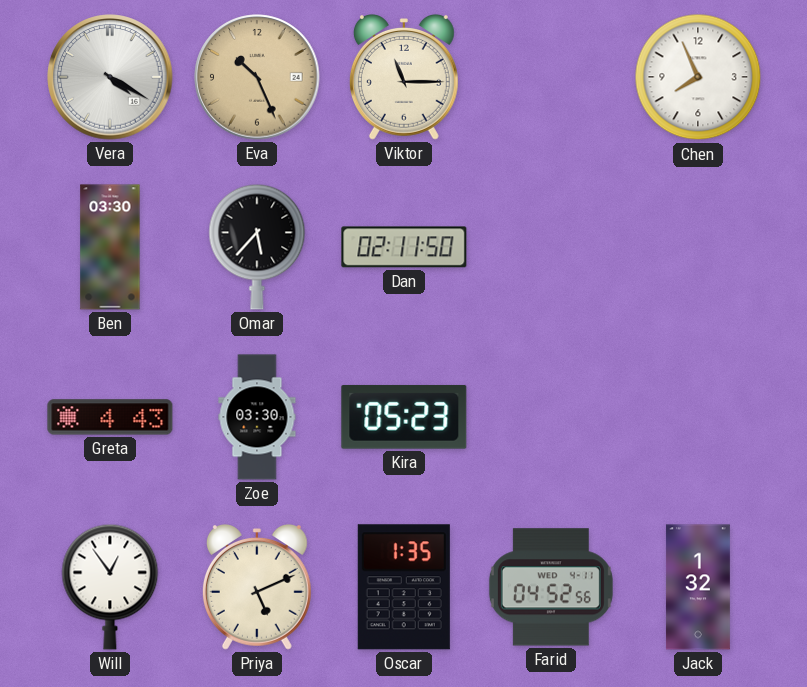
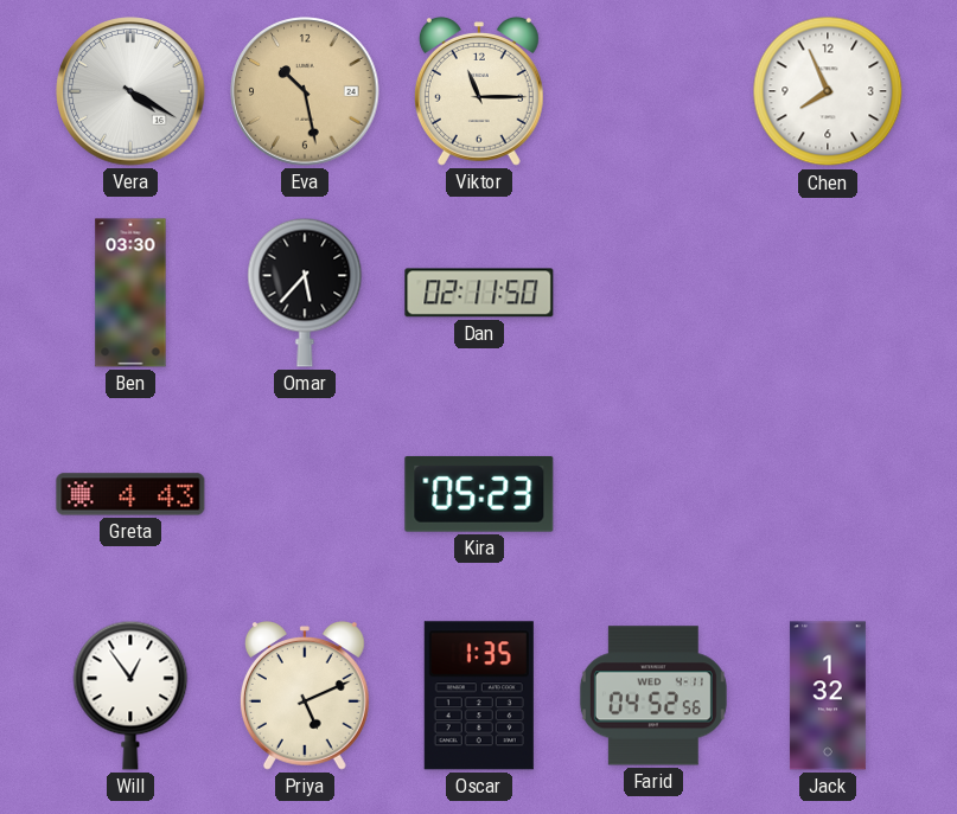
Eva: 10:26 -> 10:28
Zoe: 03:30 -> none
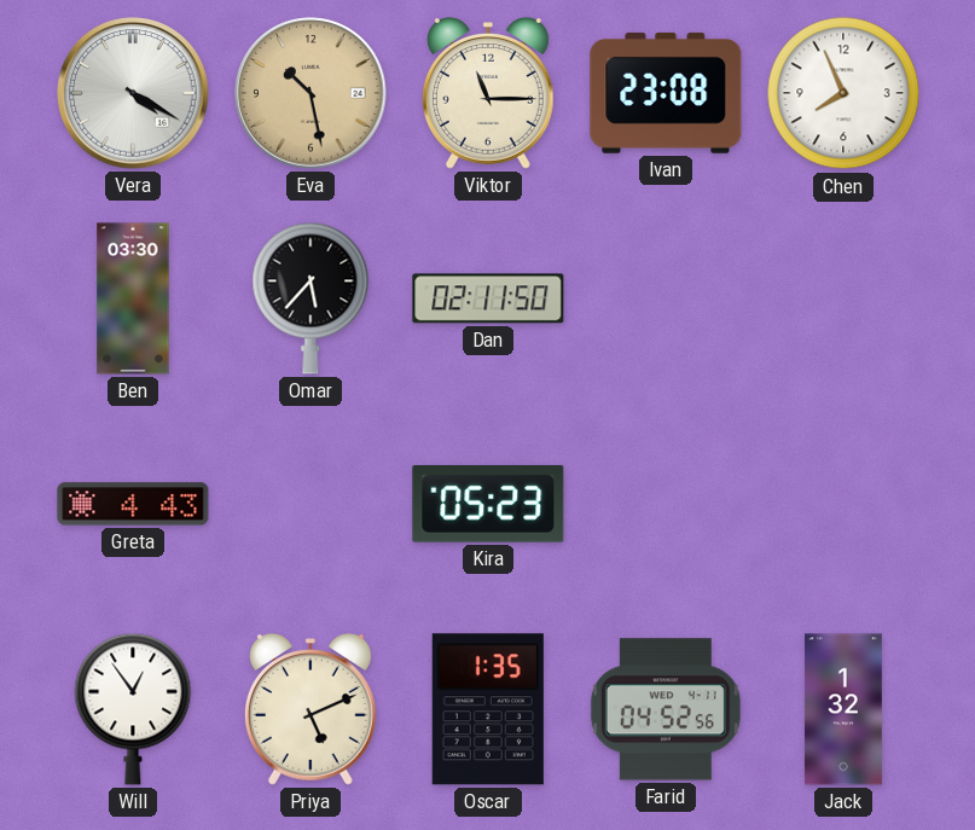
Ivan: none -> 23:08
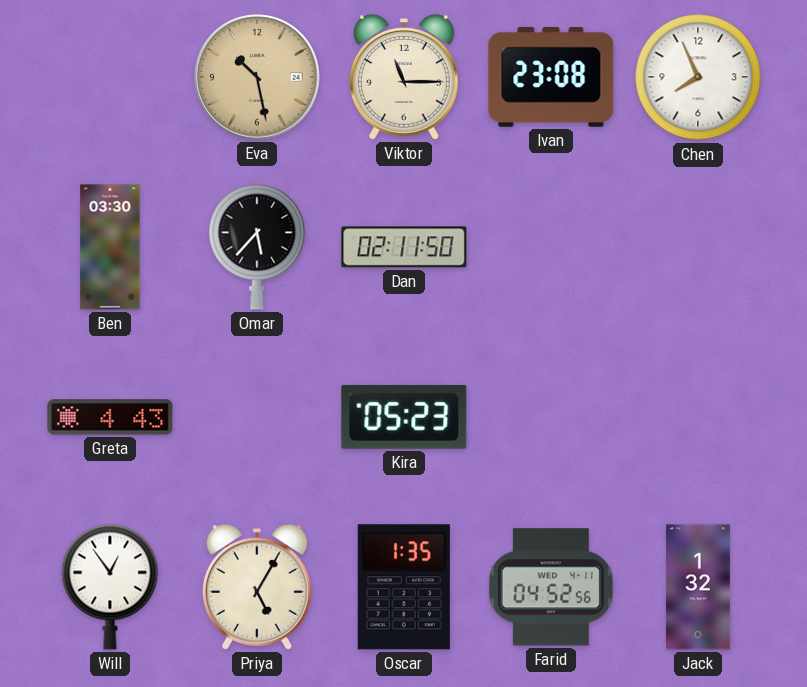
Vera: 4:20 -> none
Priya: 5:11 -> 5:05
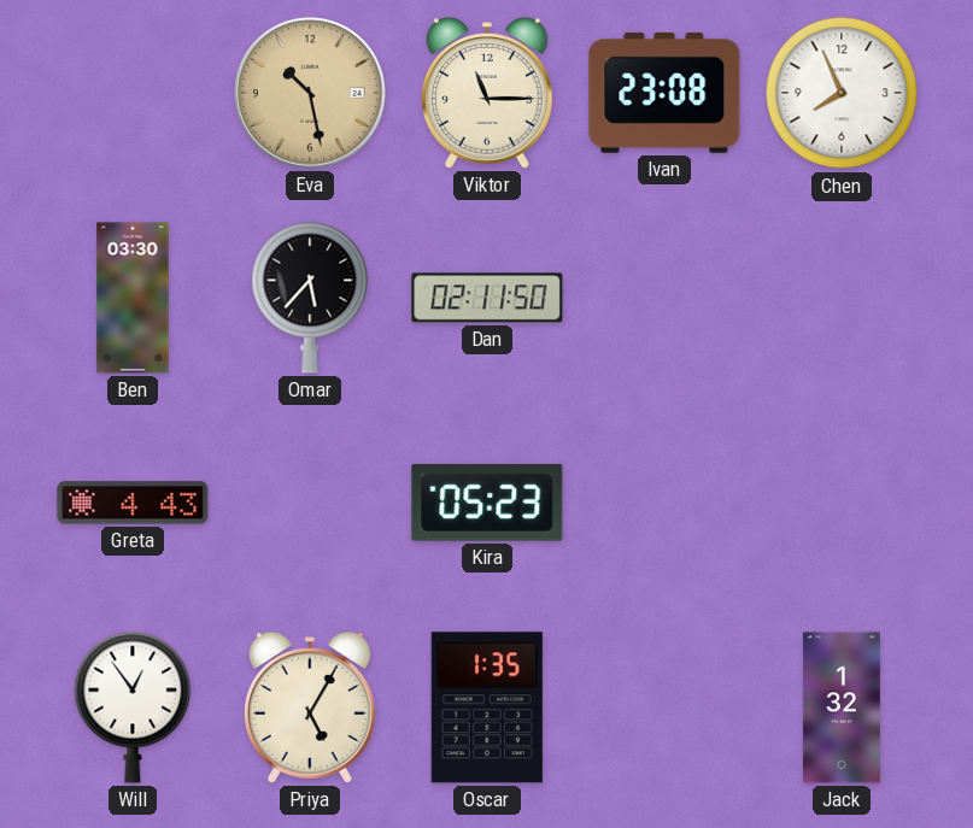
Farid: 04:52 -> none
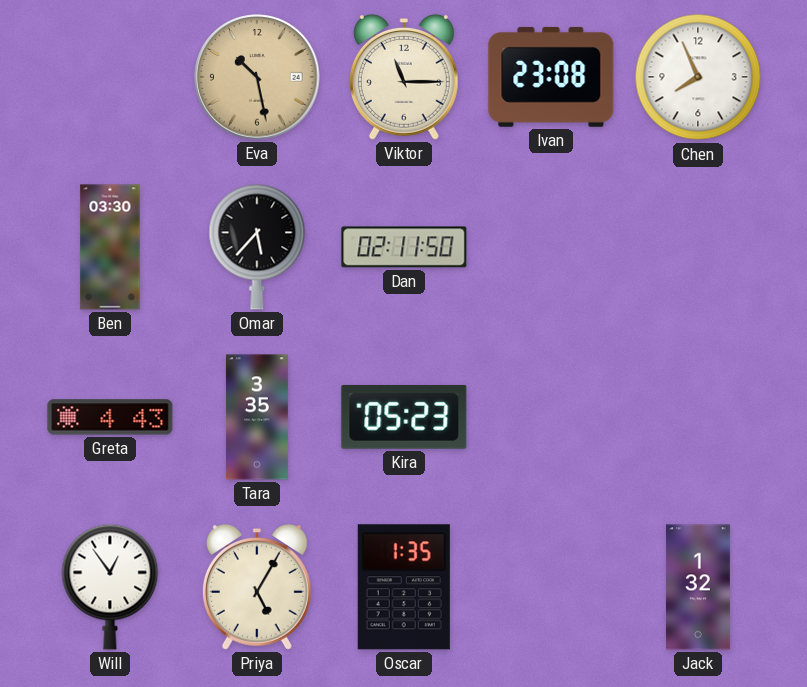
Tara: none -> 3:35
